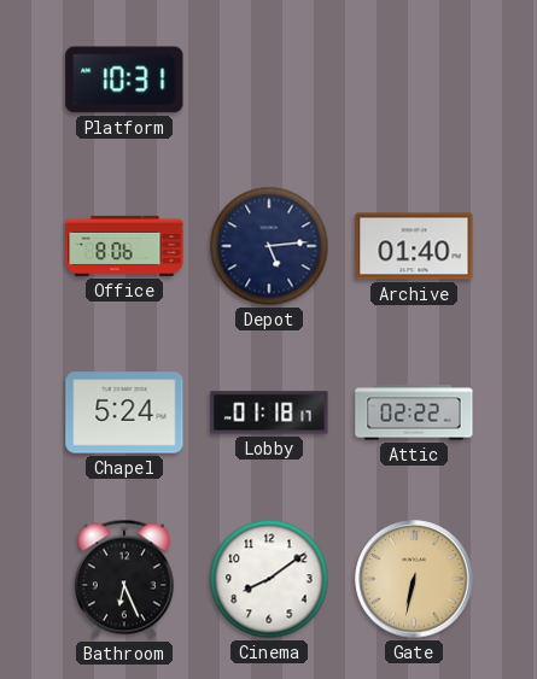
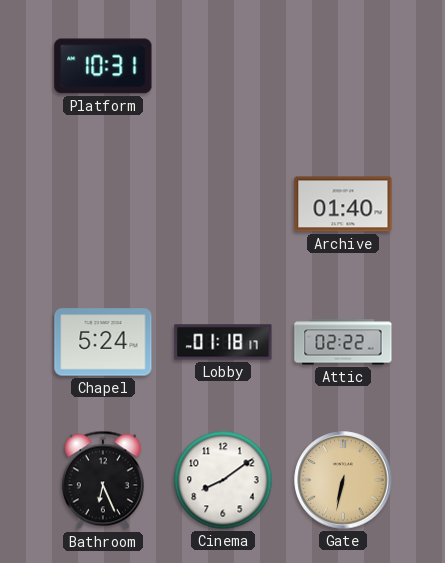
Office: 8:06 -> none
Depot: 5:14 -> none
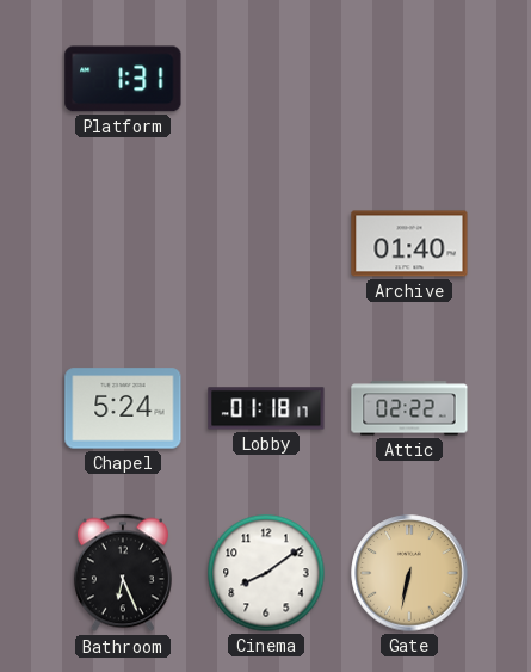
Platform: 10:31 -> 1:31
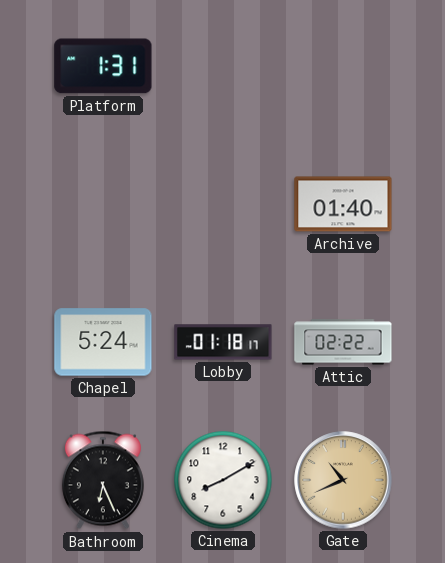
Cinema: 8:09 -> 8:10
Gate: 6:32 -> 10:41
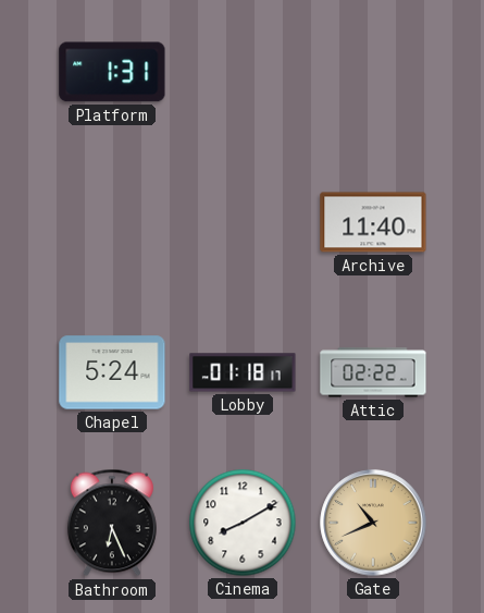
Archive: 01:40 -> 11:40
